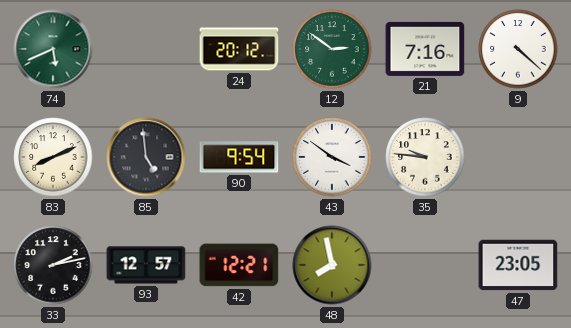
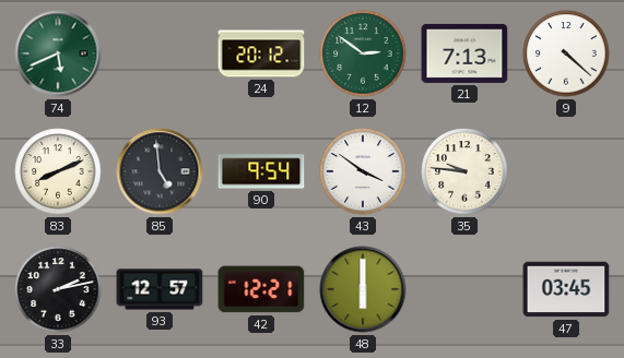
21: 7:16 -> 7:13
48: 7:58 -> 6:00
47: 23:05 -> 03:45
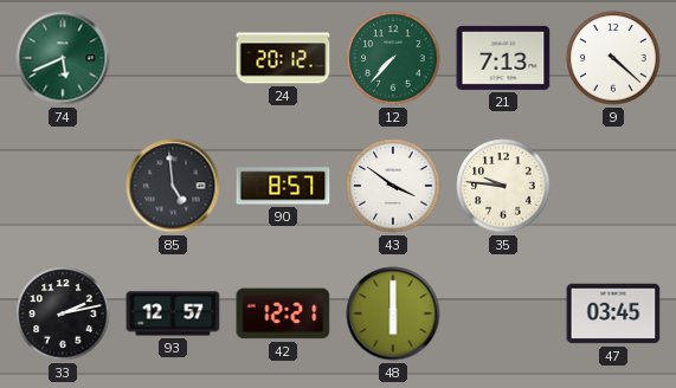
12: 2:51 -> 7:37
83: 8:11 -> none
90: 9:54 -> 8:57
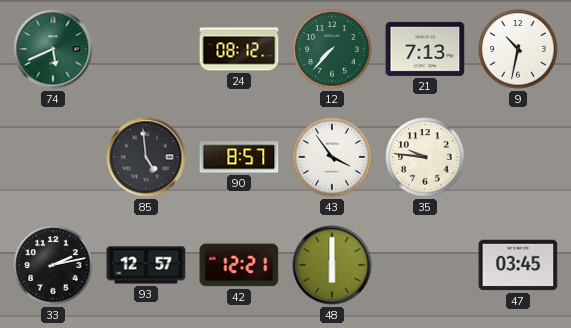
24: 20:12 -> 08:12
9: 4:22 -> 10:32
43: 3:51 -> 3:54
